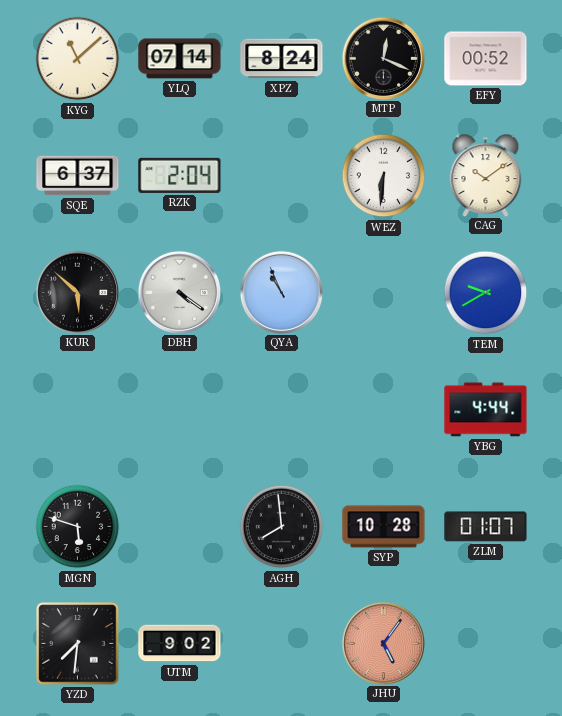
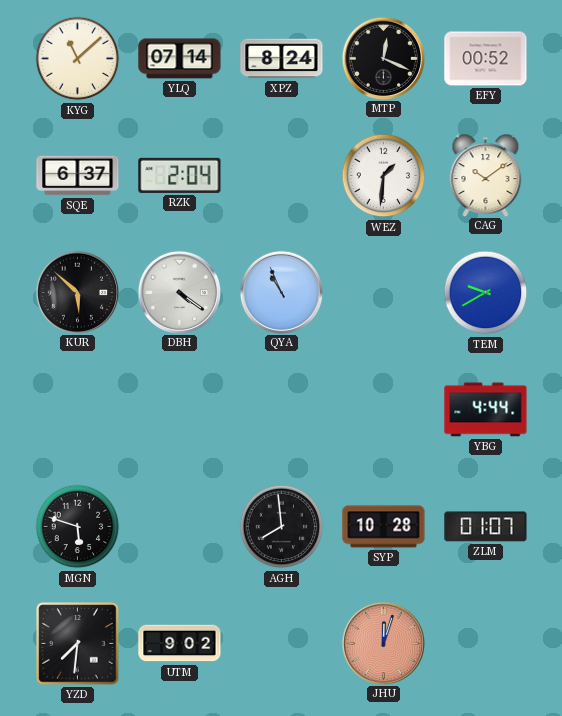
WEZ: 6:31 -> 1:31
JHU: 5:06 -> 12:03
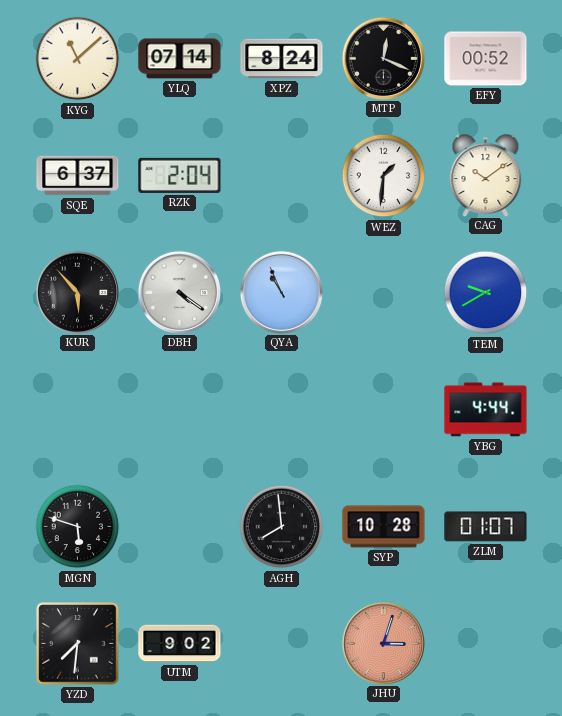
KUR: 5:52 -> 5:53
JHU: 12:03 -> 3:03
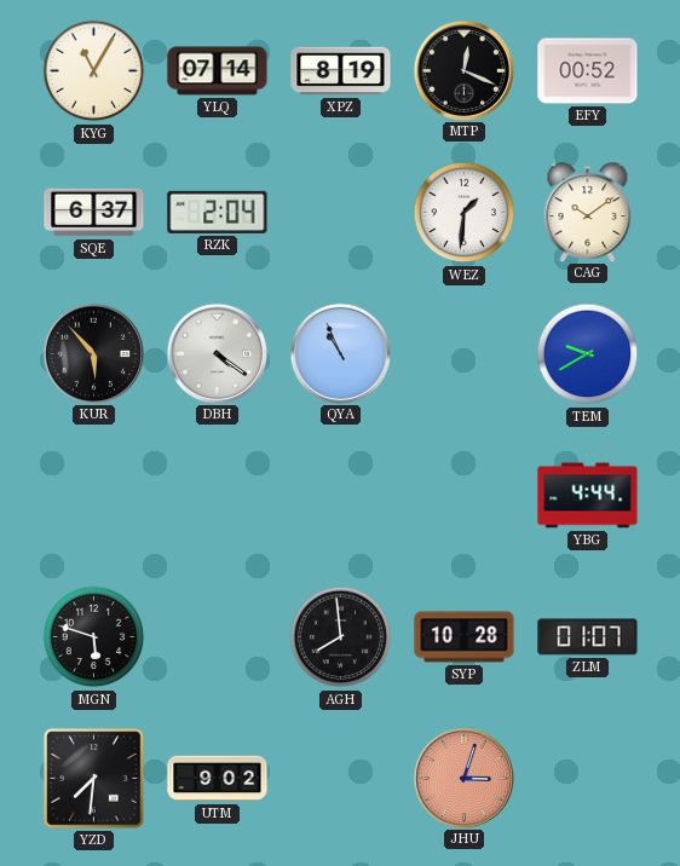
KYG: 11:08 -> 11:05
XPZ: 8:24 -> 8:19
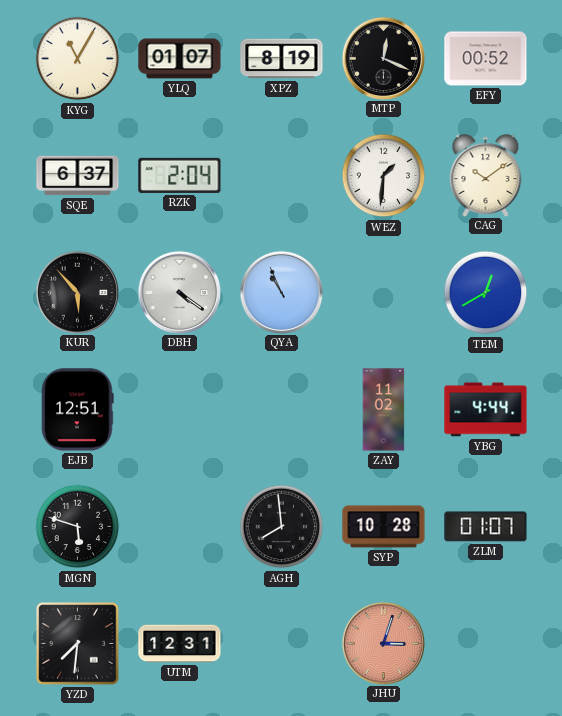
YLQ: 07:14 -> 01:07
TEM: 9:40 -> 12:40
EJB: none -> 12:51
ZAY: none -> 11:02
UTM: 9:02 -> 12:31
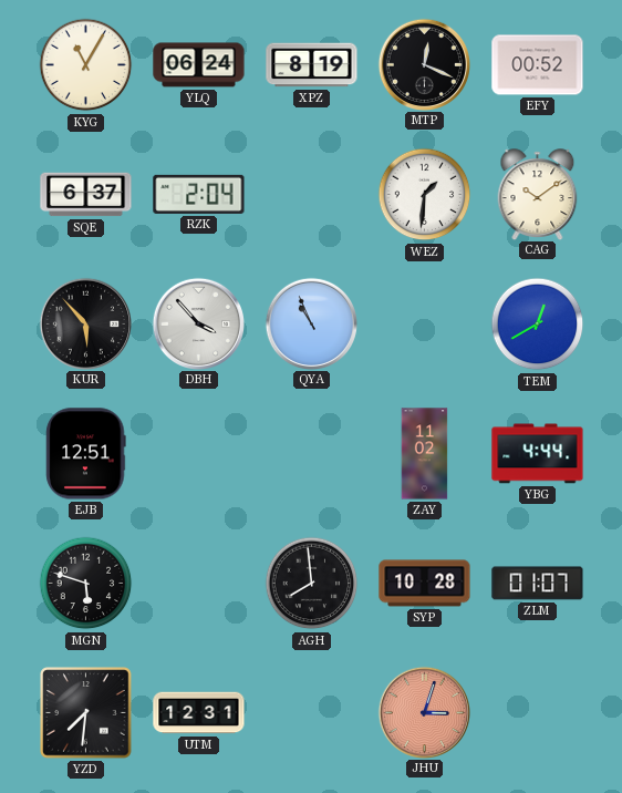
YLQ: 01:07 -> 06:24
DBH: 4:21 -> 3:53
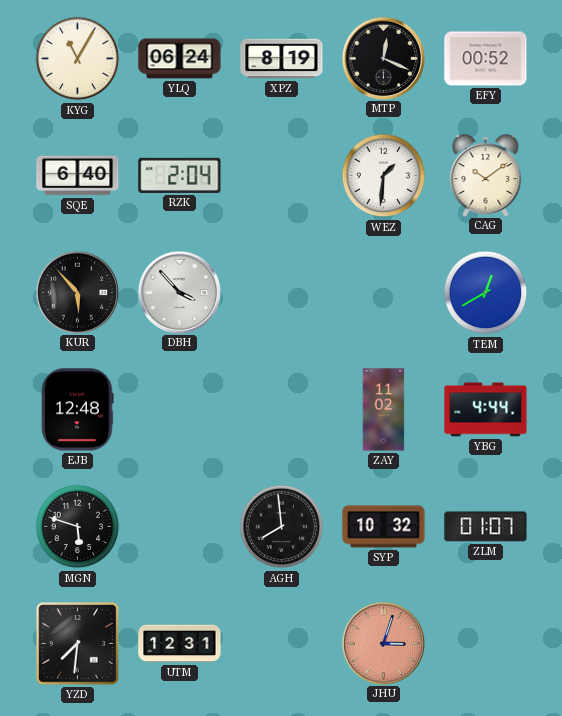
SQE: 6:37 -> 6:40
QYA: 10:56 -> none
EJB: 12:51 -> 12:48
SYP: 10:28 -> 10:32
